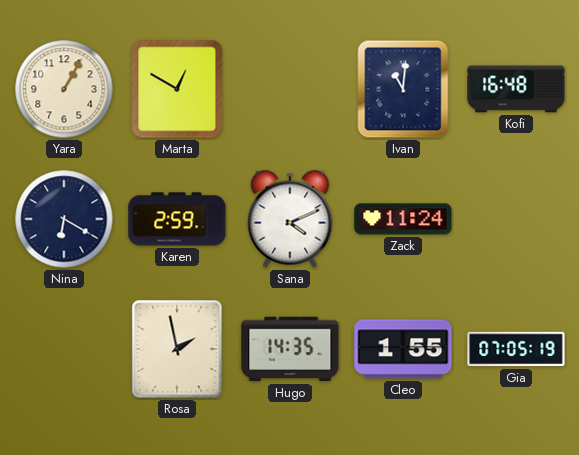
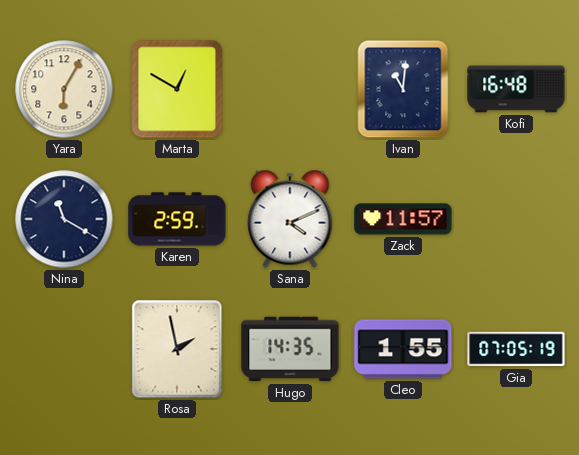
Yara: 1:05 -> 6:05
Nina: 6:20 -> 11:20
Zack: 11:24 -> 11:57
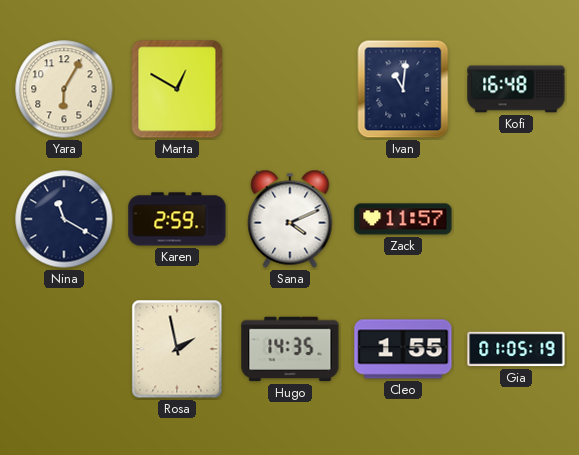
Gia: 07:05 -> 01:05
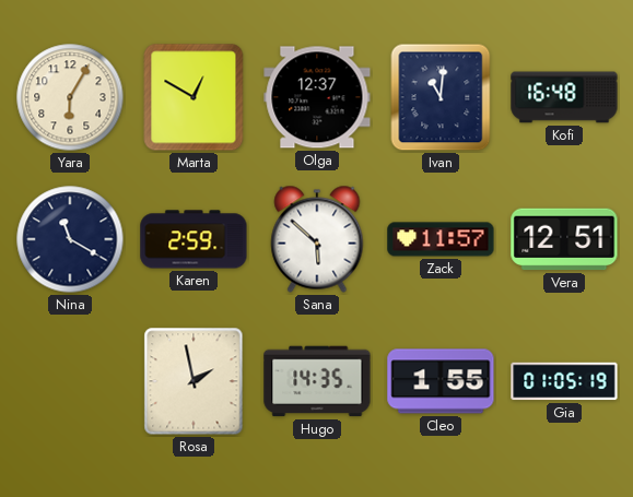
Olga: none -> 12:37
Sana: 4:11 -> 5:52
Vera: none -> 12:51
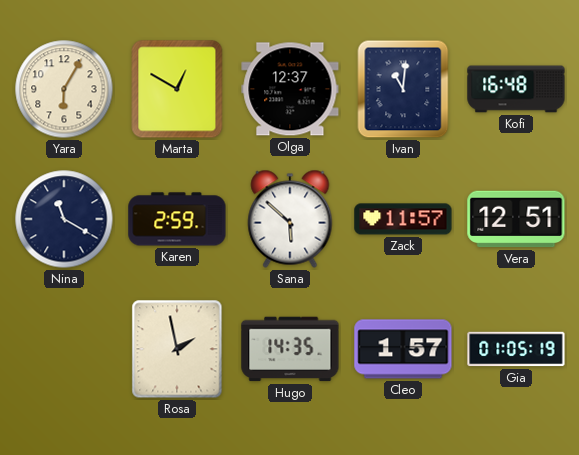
Cleo: 1:55 -> 1:57
